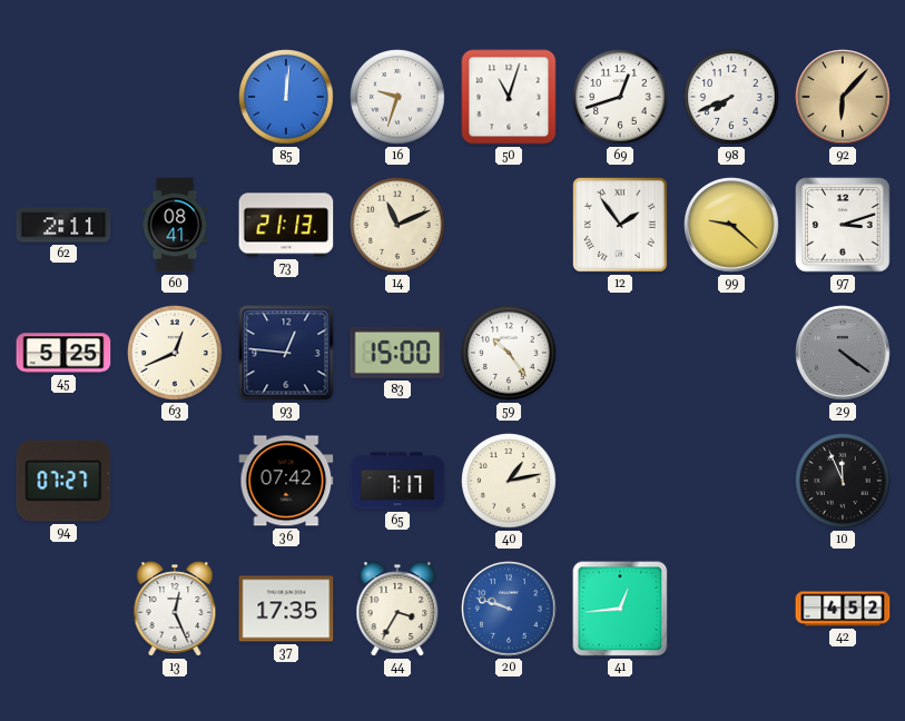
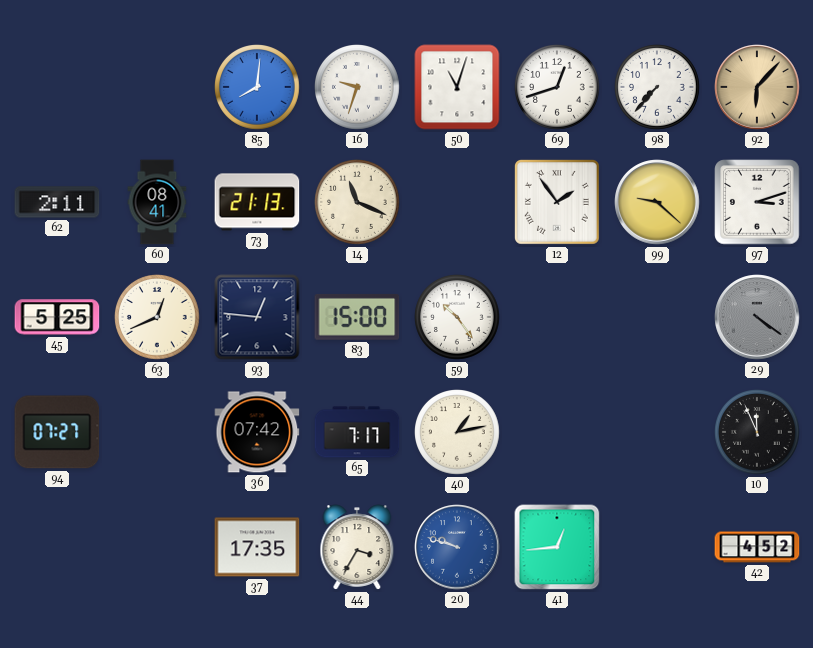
85: 12:01 -> 8:01
98: 7:41 -> 7:37
14: 11:11 -> 11:19
13: 12:26 -> none
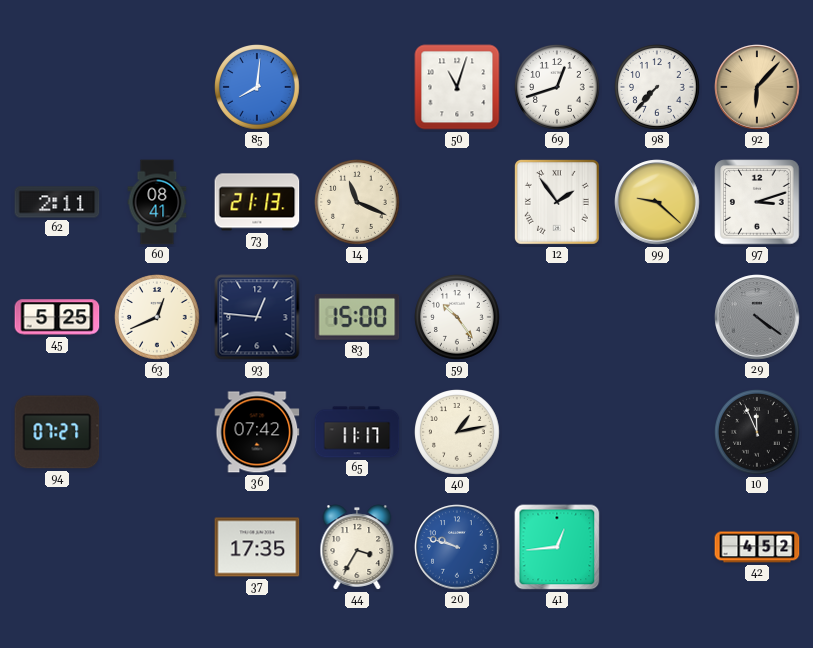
16: 9:33 -> none
65: 7:17 -> 11:17
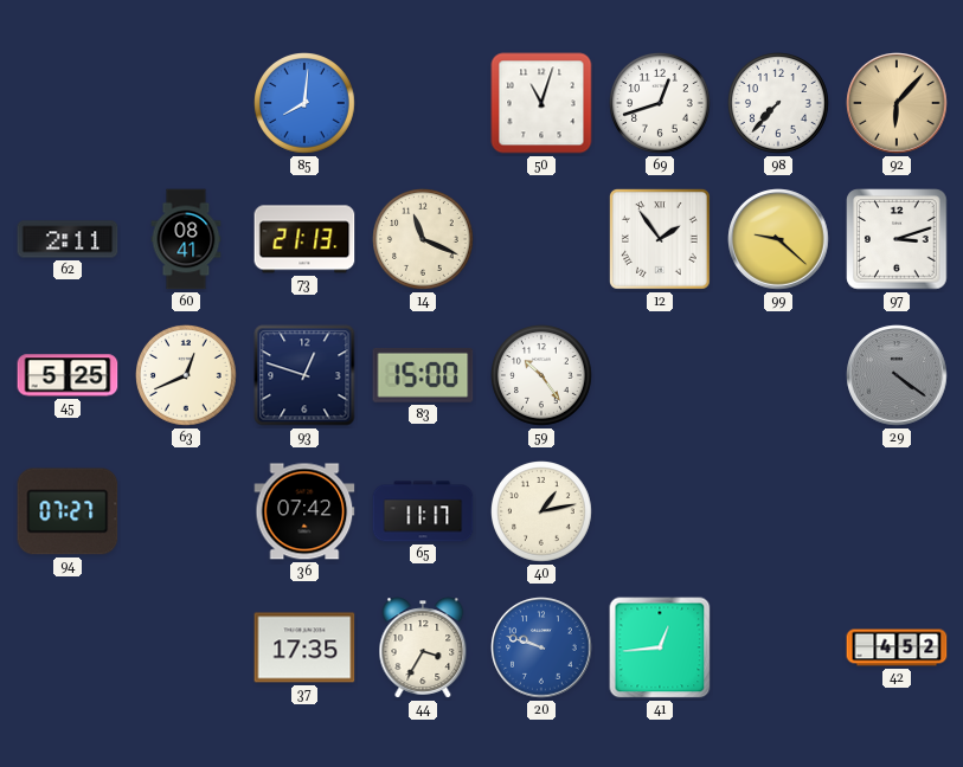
93: 12:46 -> 12:48
10: 11:56 -> none
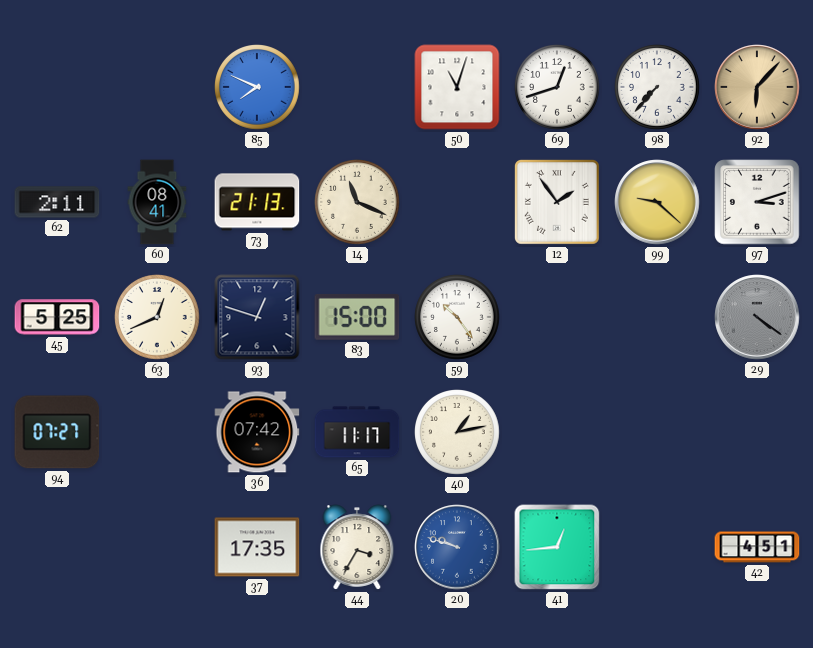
85: 8:01 -> 7:49
42: 4:52 -> 4:51
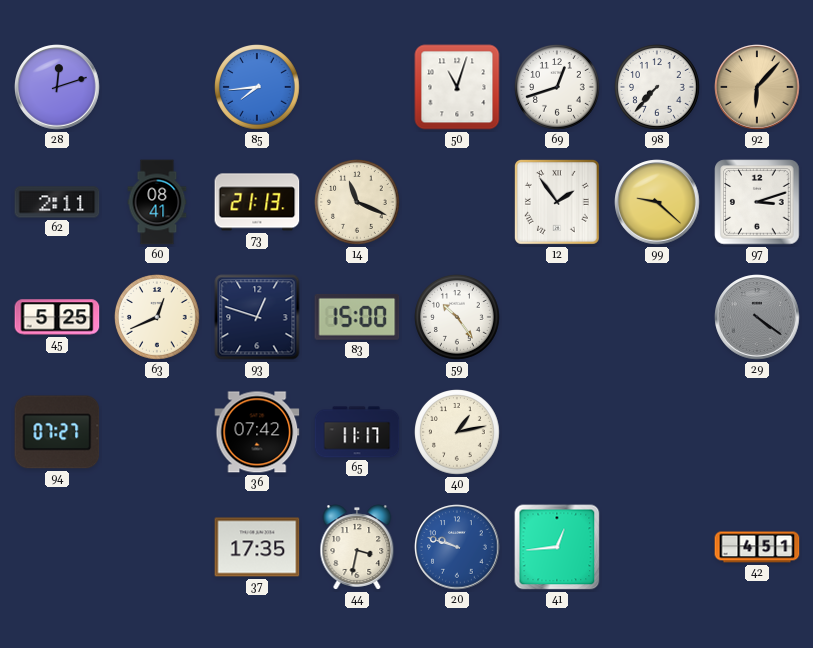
28: none -> 12:12
85: 7:49 -> 7:44
44: 3:35 -> 3:32
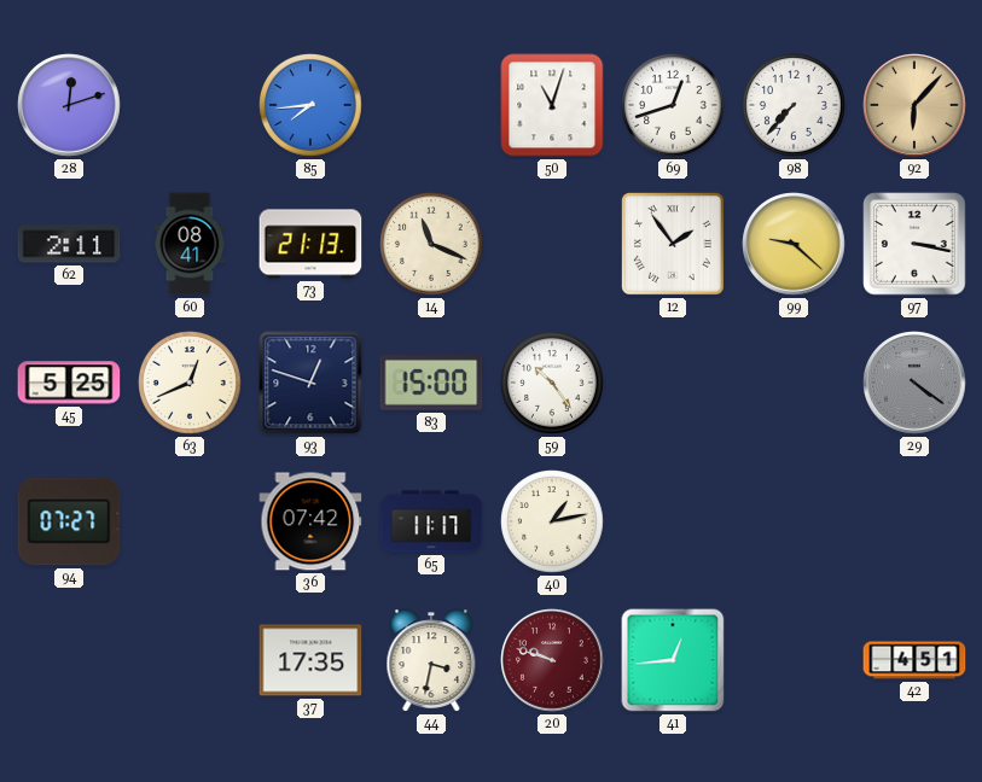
97: 3:12 -> 3:17
20 dial: blue -> burgundy
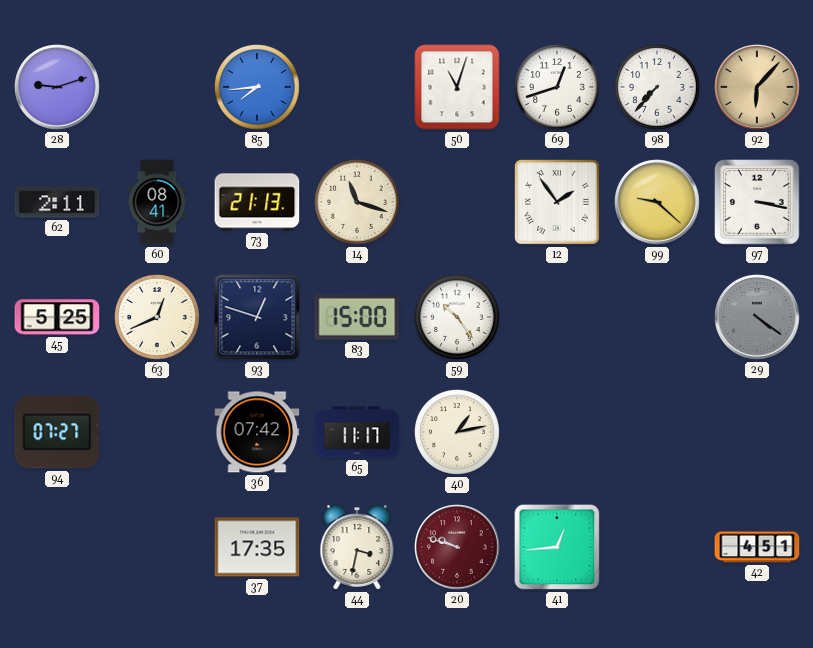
28: 12:12 -> 9:12
14: 11:19 -> 11:18
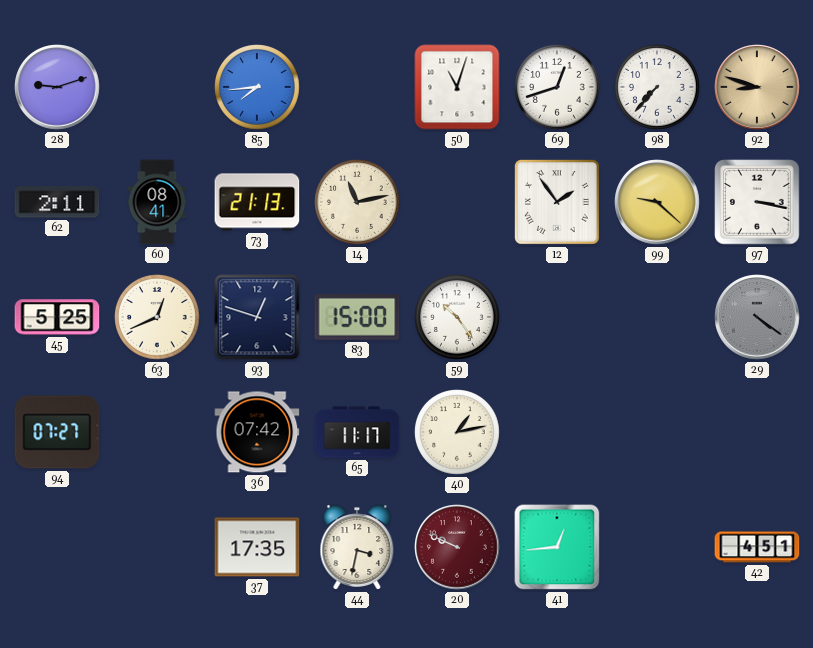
92: 6:07 -> 8:48
14: 11:18 -> 11:13
20: 9:48 -> 9:49
